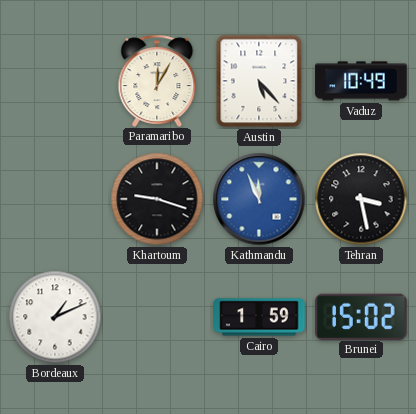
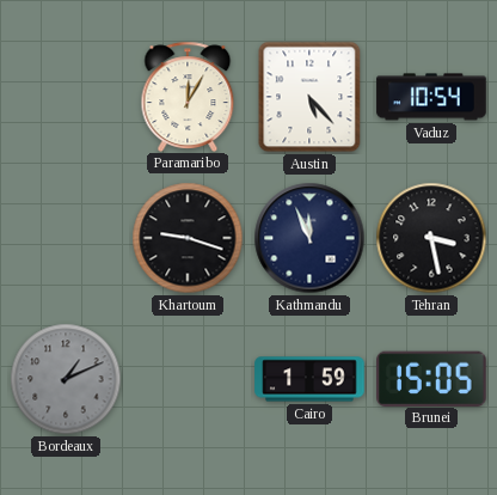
Vaduz: 10:49 -> 10:54
Kathmandu dial: blue -> navy
Bordeaux dial: white -> grey
Brunei: 15:02 -> 15:05
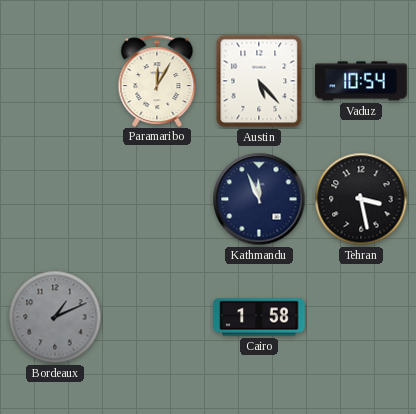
Khartoum: 9:18 -> none
Cairo: 1:59 -> 1:58
Brunei: 15:05 -> none
